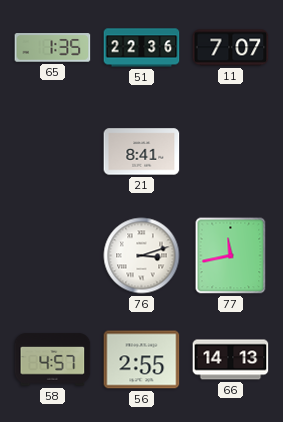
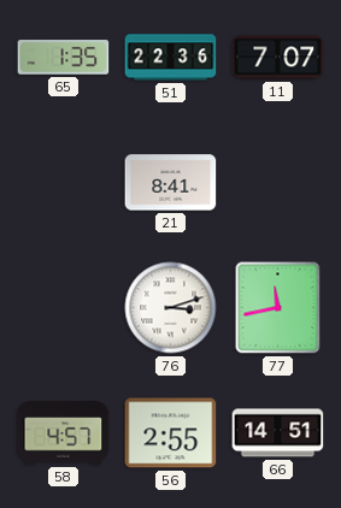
66: 14:13 -> 14:51
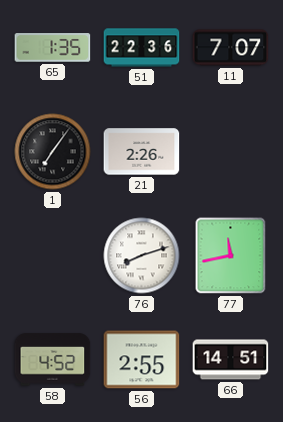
1: none -> 7:06
21: 8:41 -> 2:26
76: 3:12 -> 8:12
58: 4:57 -> 4:52
